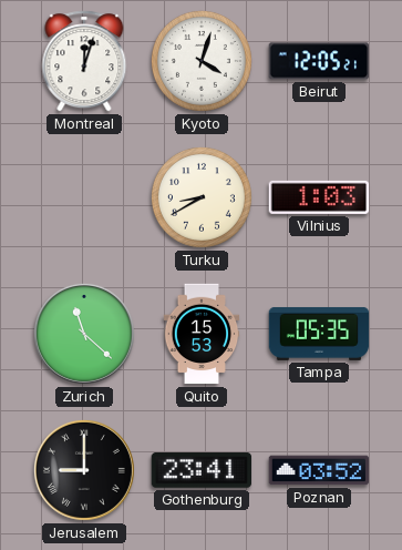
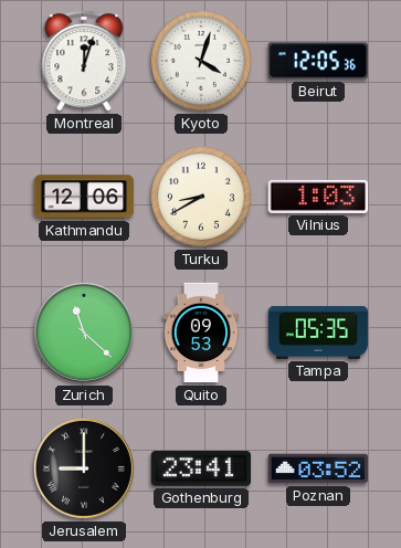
Beirut: 12:05:21 -> 12:05:36
Kathmandu: none -> 12:06
Quito: 15:53 -> 09:53
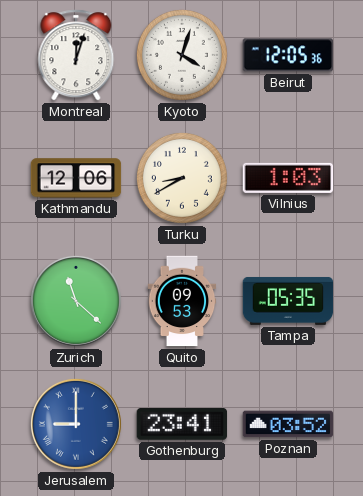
Jerusalem dial: black -> blue
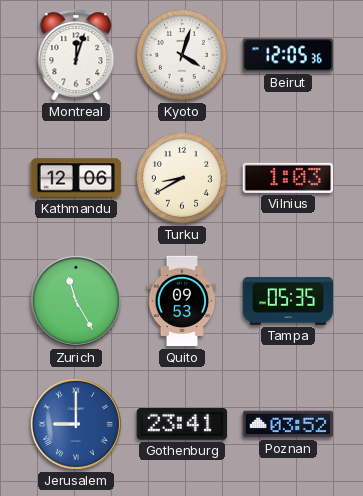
Zurich: 11:22 -> 11:25
